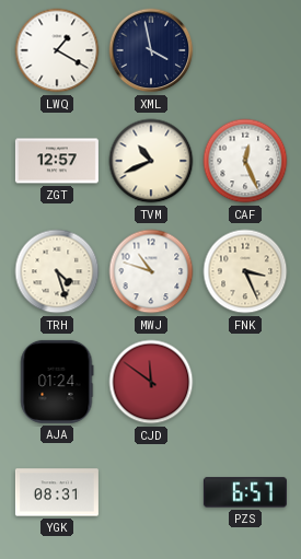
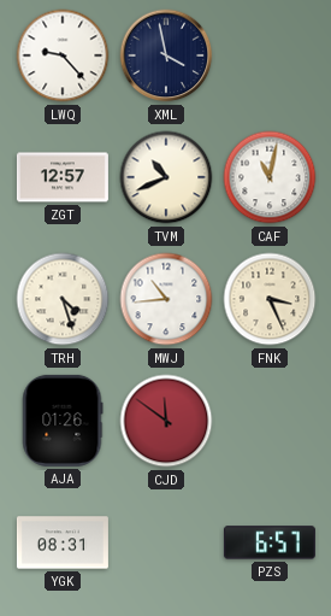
LWQ: 1:20 -> 9:23
CAF: 12:26 -> 11:02
MWJ: 10:48 -> 10:44
AJA: 01:24 -> 01:26
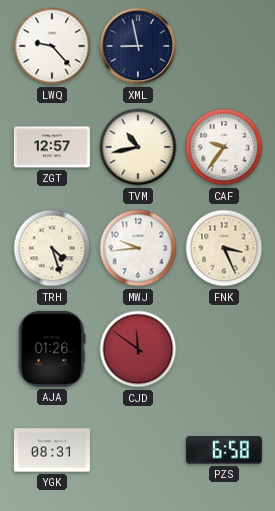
XML: 3:58 -> 8:58
TVM: 10:41 -> 10:43
CAF: 11:02 -> 9:36
MWJ: 10:44 -> 9:44
PZS: 6:57 -> 6:58
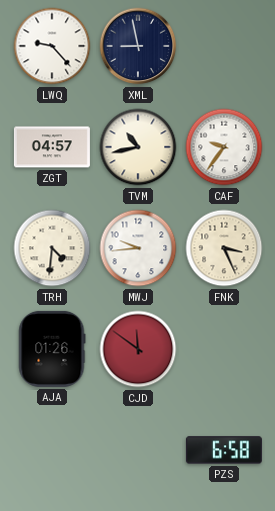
ZGT: 12:57 -> 04:57
TRH: 4:27 -> 4:31
YGK: 08:31 -> none
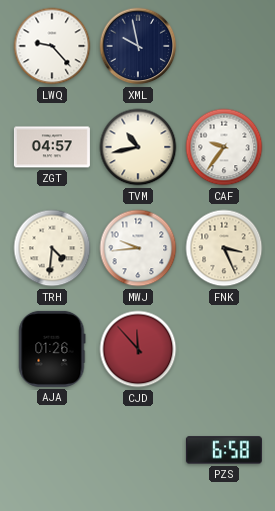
XML: 8:58 -> 9:58
CJD: 11:51 -> 11:53
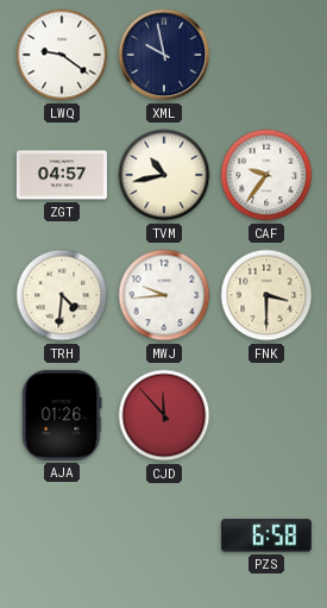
LWQ: 9:23 -> 9:21
FNK: 3:26 -> 3:30
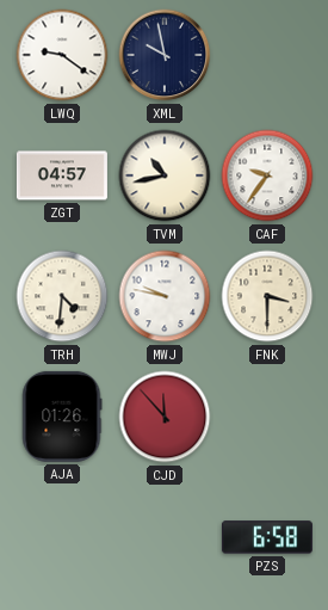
MWJ: 9:44 -> 9:47
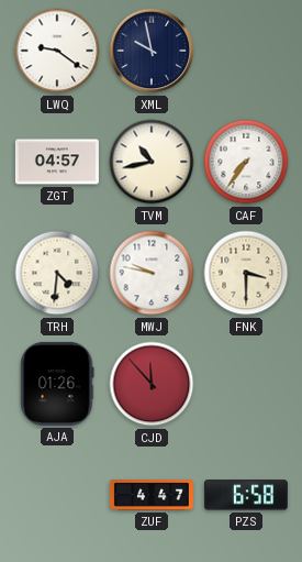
CAF: 9:36 -> 7:36
ZUF: none -> 4:47
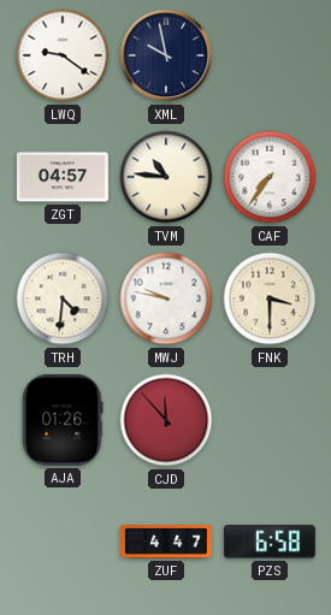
TVM: 10:43 -> 10:46
